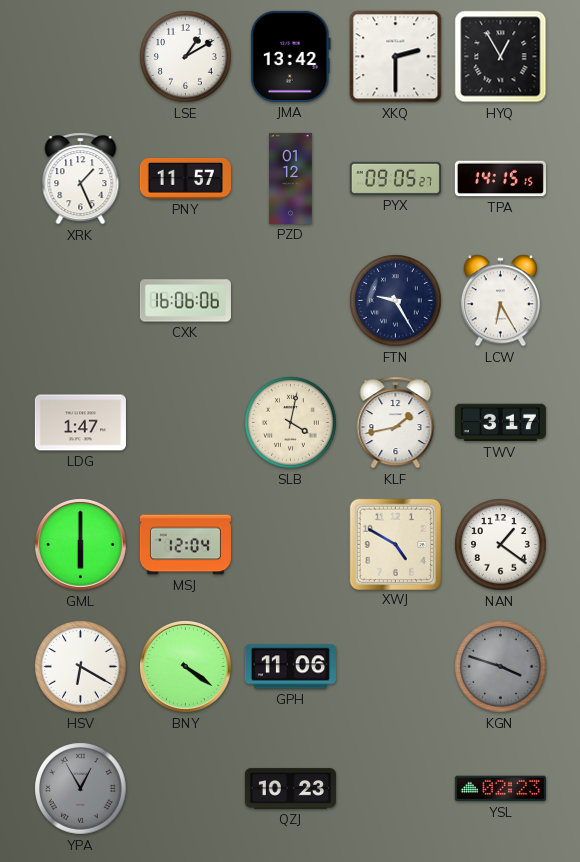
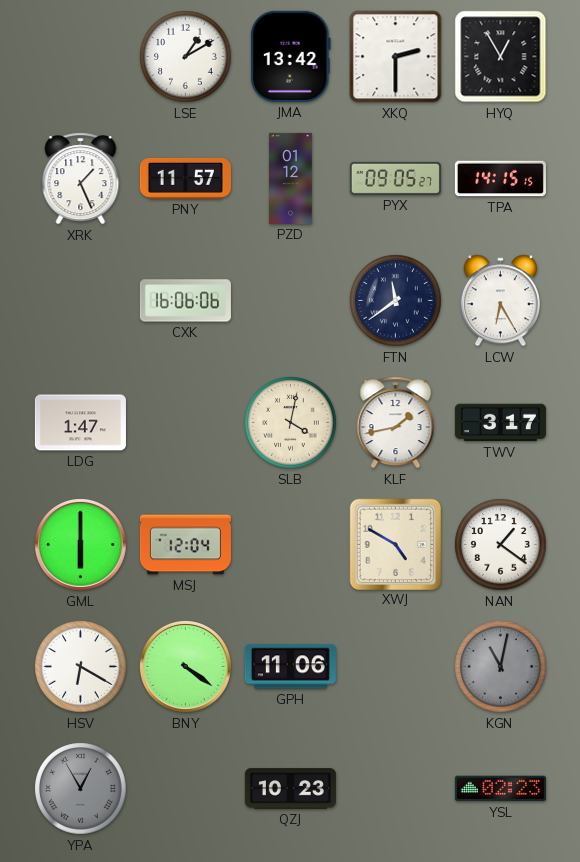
FTN: 9:25 -> 11:39
KGN: 3:48 -> 11:02
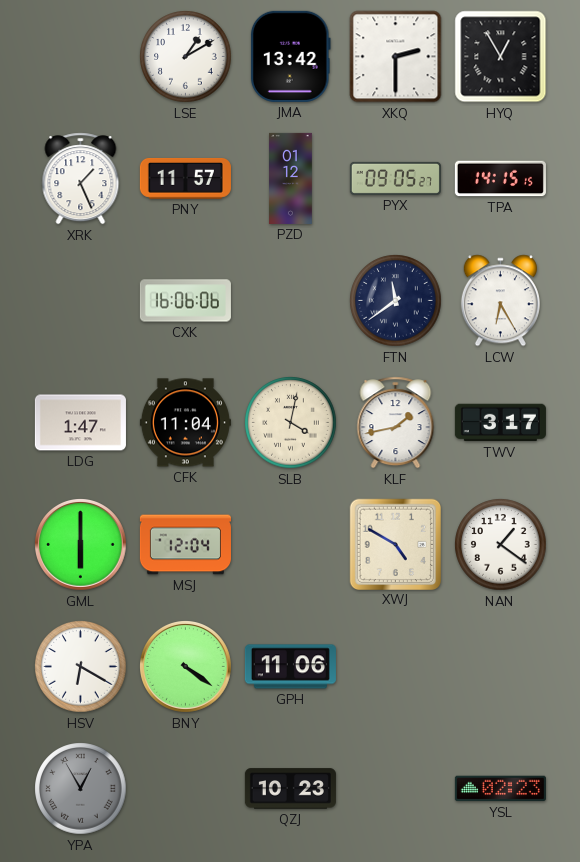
CFK: none -> 11:04
KGN: 11:02 -> none
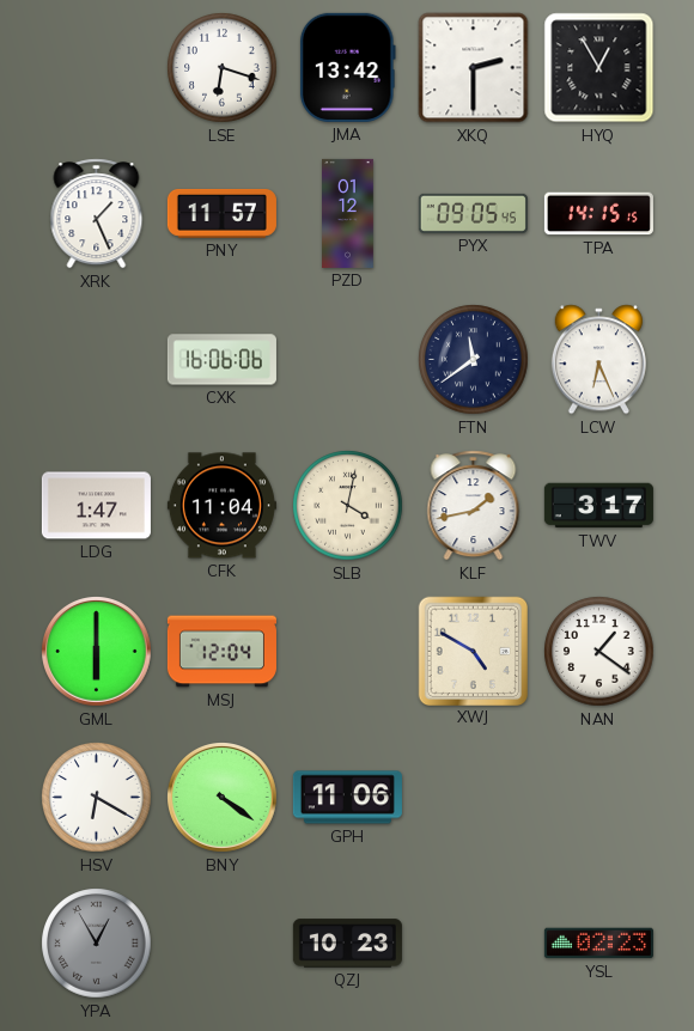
LSE: 1:10 -> 6:18
PYX: 09:05:27 -> 09:05:45
LCW: 6:25 -> 6:26
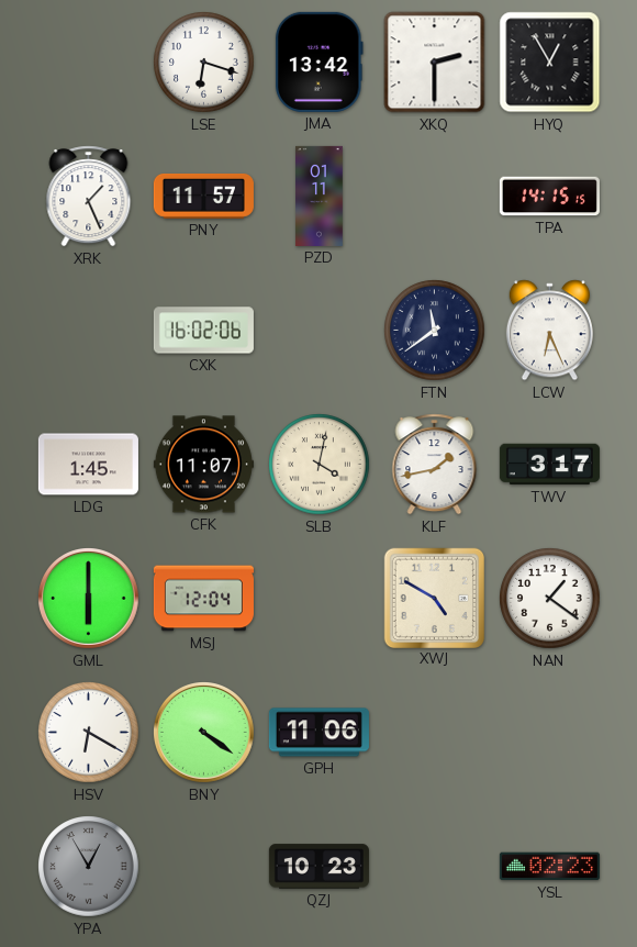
PZD: 01:12 -> 01:11
PYX: 09:05 -> none
CXK: 16:06 -> 16:02
LDG: 1:47 -> 1:45
CFK: 11:04 -> 11:07
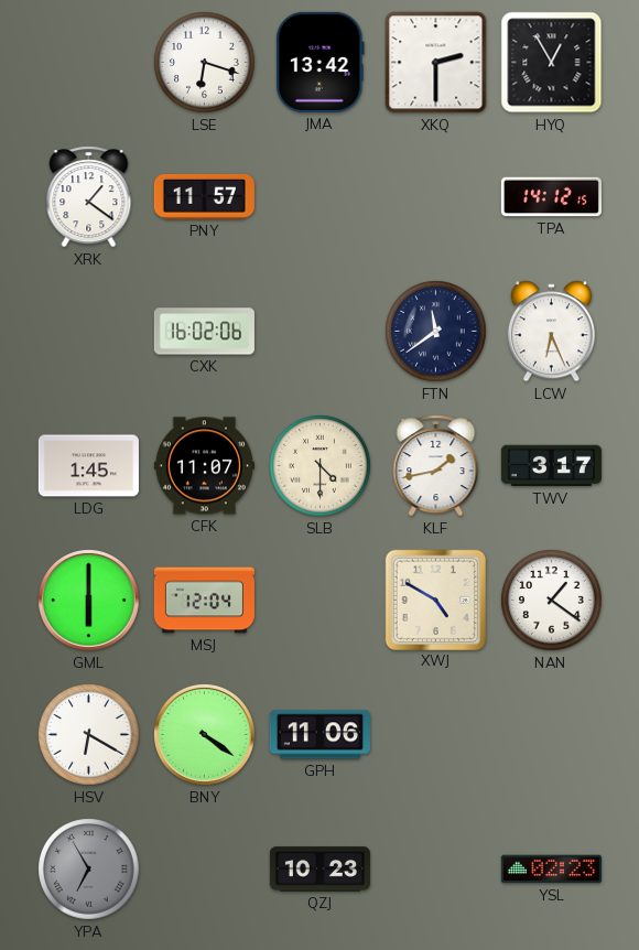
XRK: 1:26 -> 1:21
PZD: 01:11 -> none
TPA: 14:15 -> 14:12
SLB: 4:02 -> 4:30
YPA: 12:55 -> 6:55
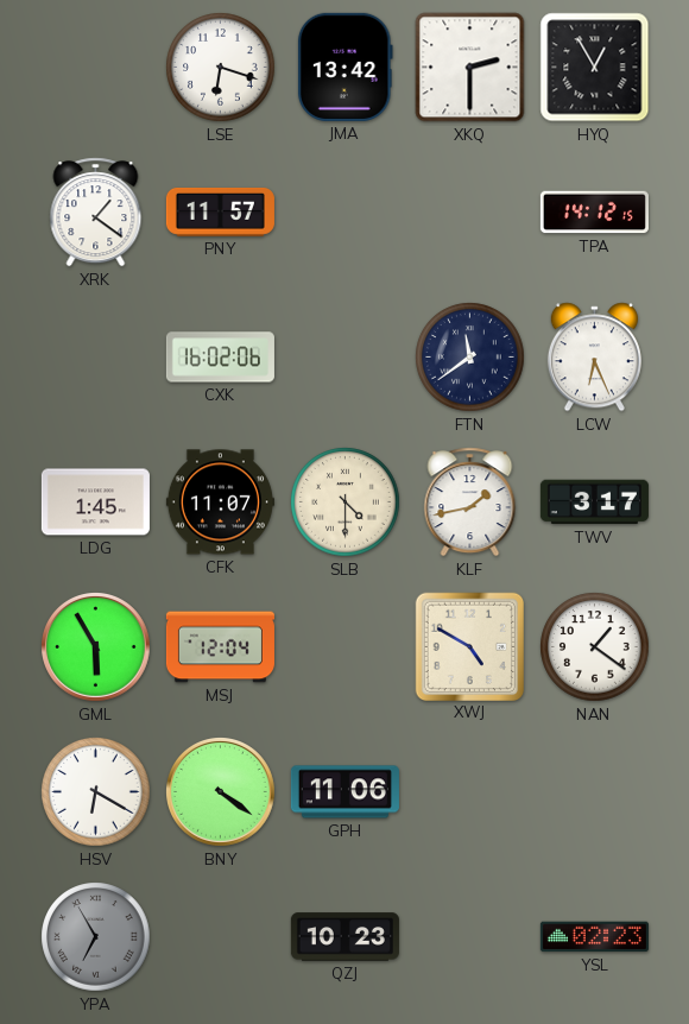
GML: 6:00 -> 5:55
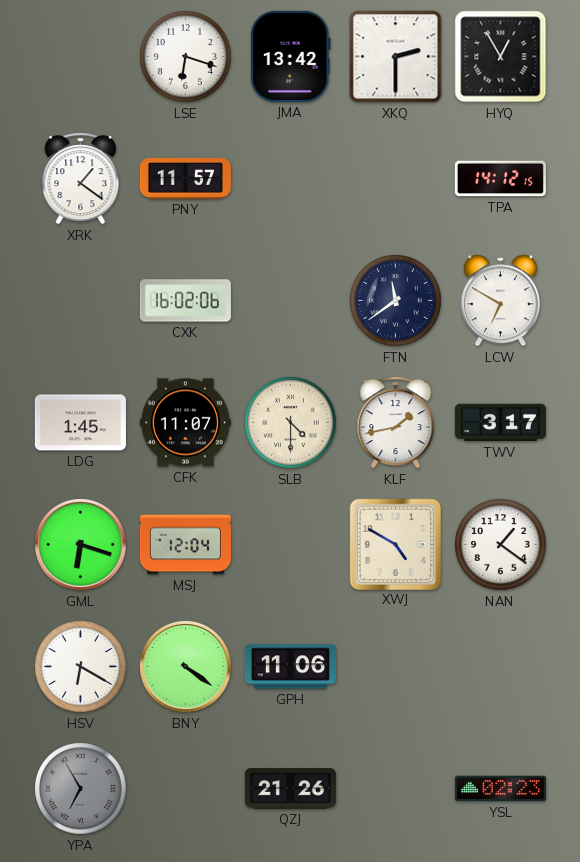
LCW: 6:26 -> 6:50
GML: 5:55 -> 6:18
QZJ: 10:23 -> 21:26
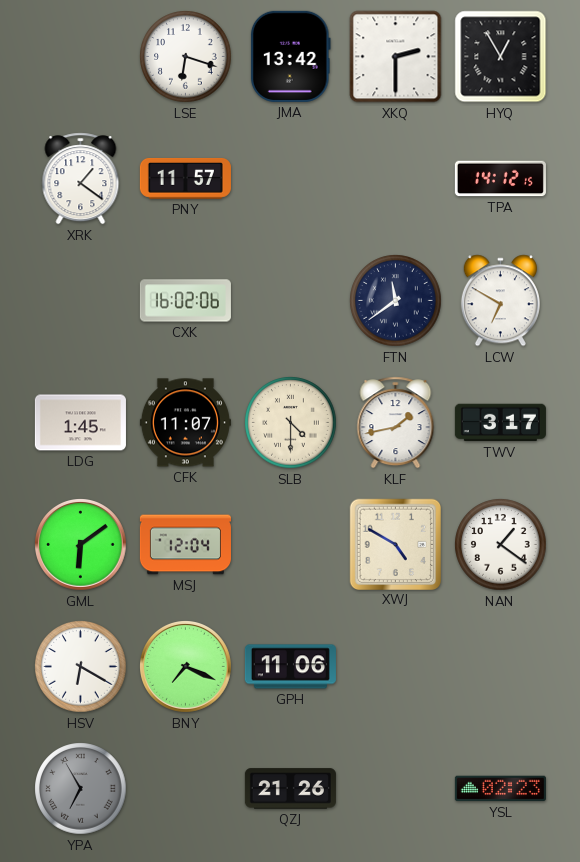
GML: 6:18 -> 6:09
BNY: 4:21 -> 7:19
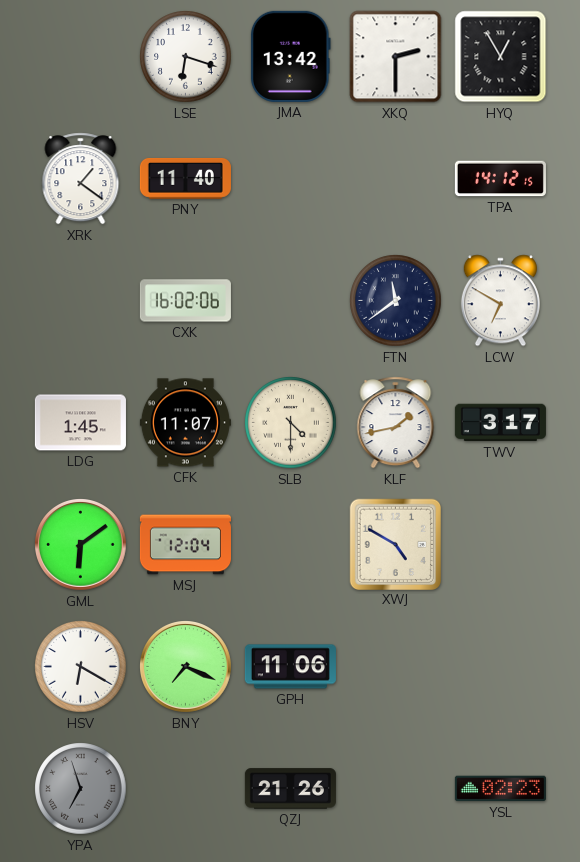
PNY: 11:57 -> 11:40
NAN: 1:21 -> none
YPA: 6:55 -> 6:57
